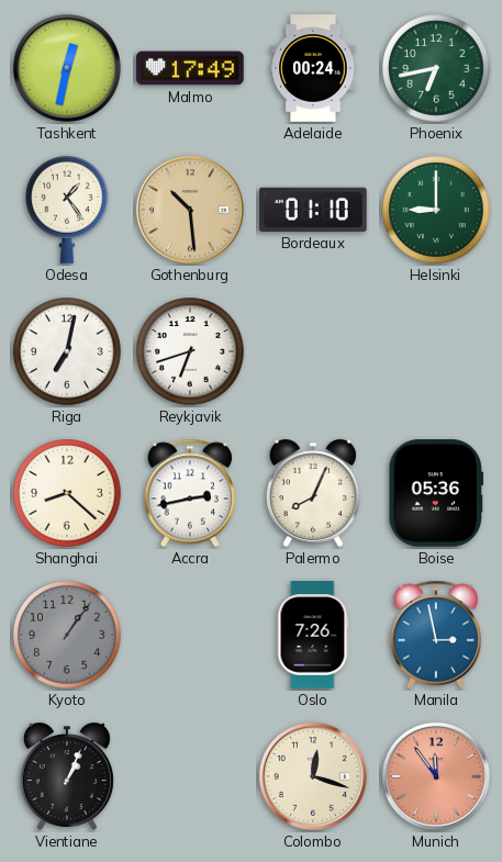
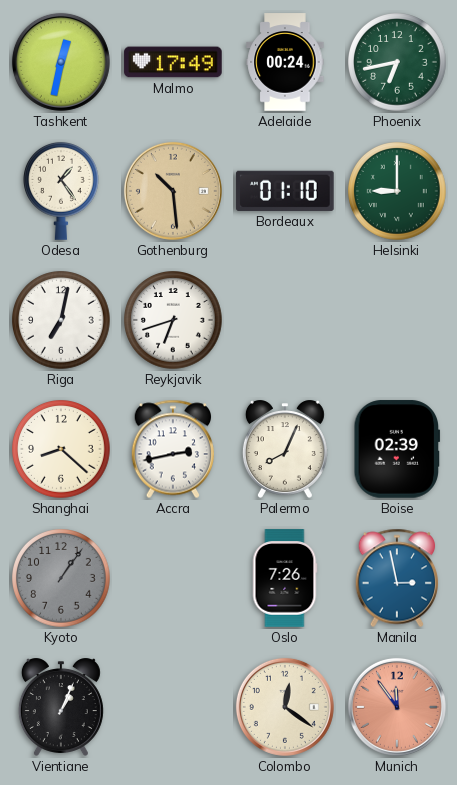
Boise: 05:36 -> 02:39
Colombo: 12:18 -> 12:21
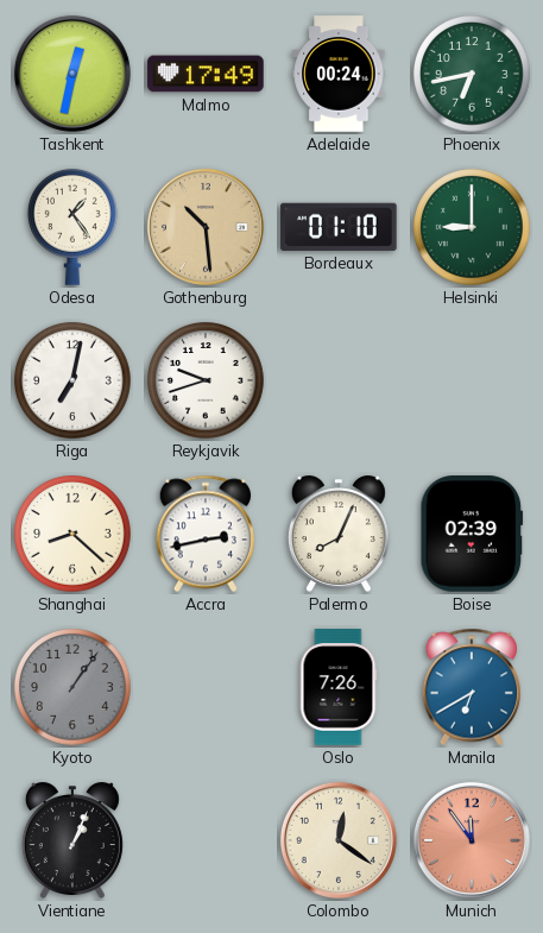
Reykjavik: 6:42 -> 9:42
Manila: 2:58 -> 6:40
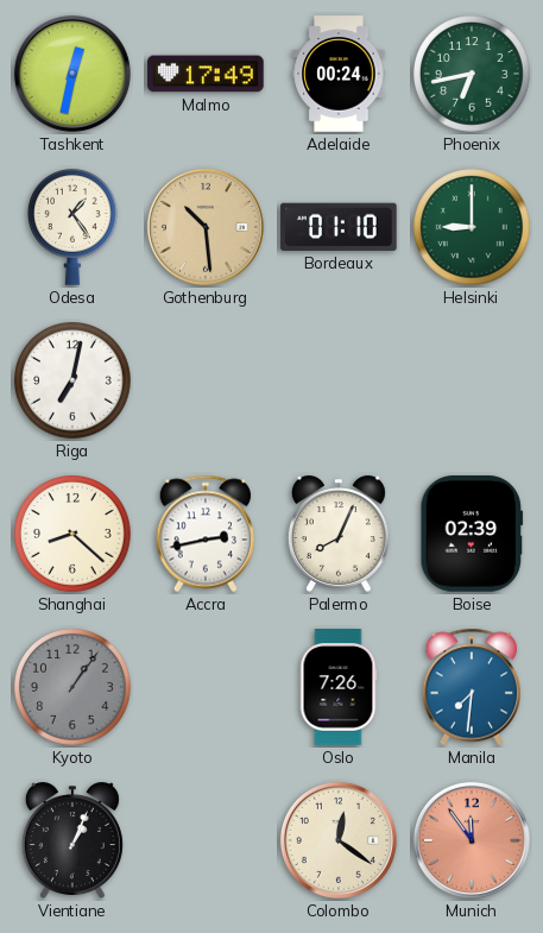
Reykjavik: 9:42 -> none
Manila: 6:40 -> 7:31
